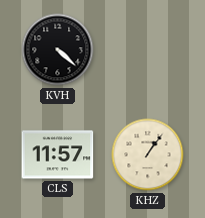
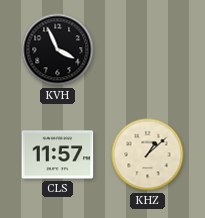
KVH: 4:22 -> 3:56
KHZ: 1:06 -> 1:08
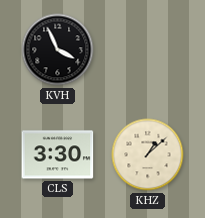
CLS: 11:57 -> 3:30
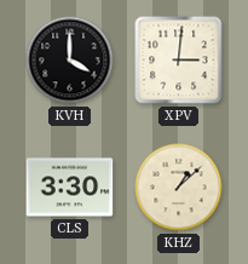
KVH: 3:56 -> 4:00
XPV: none -> 3:01
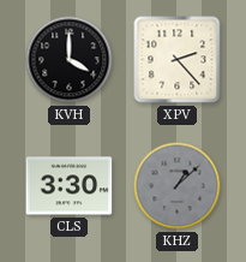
XPV: 3:01 -> 2:23
KHZ dial: cream -> grey
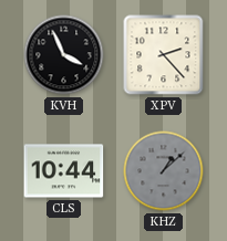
KVH: 4:00 -> 3:56
CLS: 3:30 -> 10:44
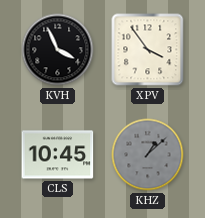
XPV: 2:23 -> 3:54
CLS: 10:44 -> 10:45
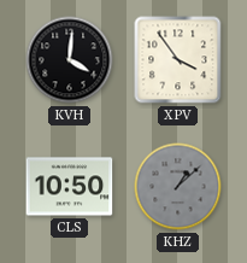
KVH: 3:56 -> 4:01
CLS: 10:45 -> 10:50
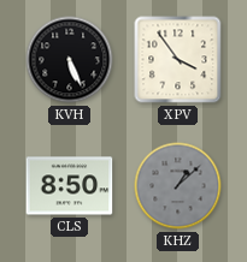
KVH: 4:01 -> 5:26
CLS: 10:50 -> 8:50
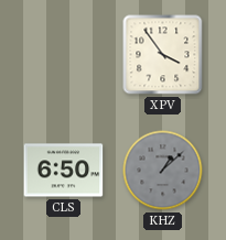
KVH: 5:26 -> none
CLS: 8:50 -> 6:50
